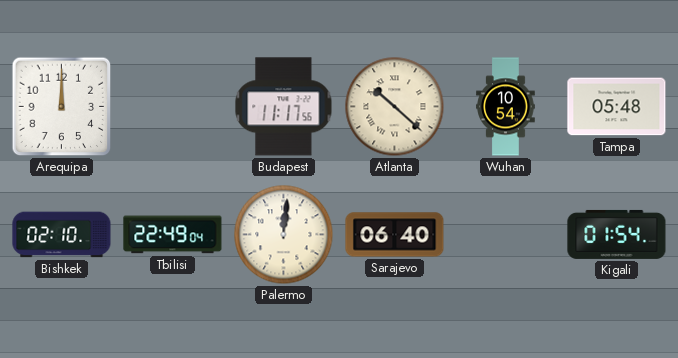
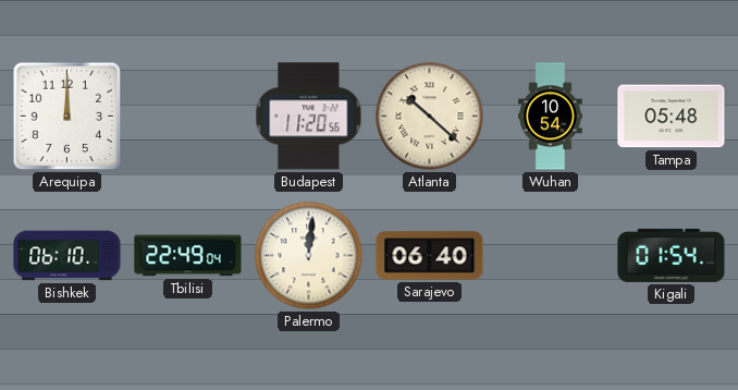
Budapest: 11:17 -> 11:20
Bishkek: 02:10 -> 06:10
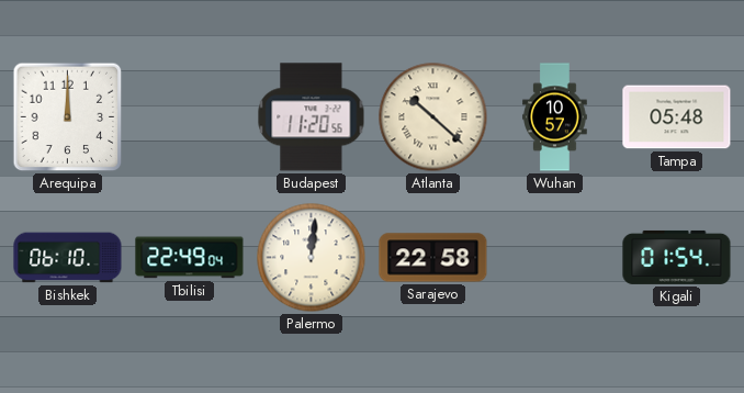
Wuhan: 10:54 -> 10:57
Sarajevo: 06:40 -> 22:58
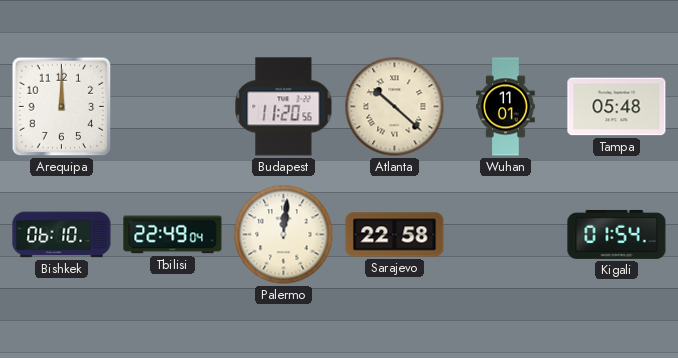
Wuhan: 10:57 -> 11:01
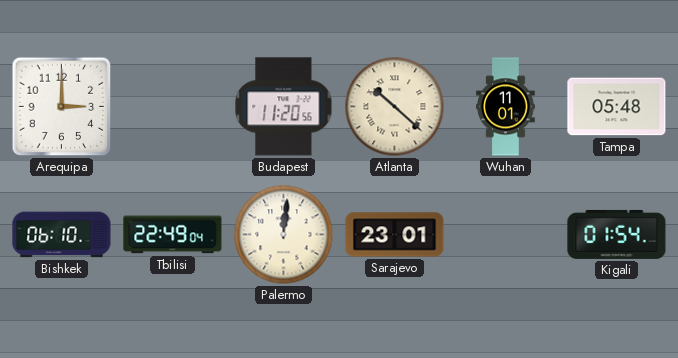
Arequipa: 12:00 -> 3:00
Sarajevo: 22:58 -> 23:01
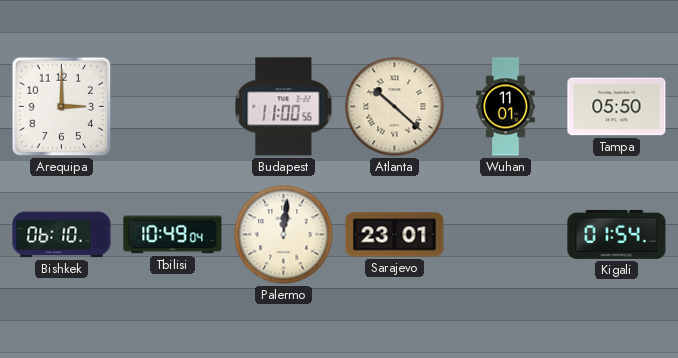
Budapest: 11:20 -> 11:00
Tampa: 05:48 -> 05:50
Tbilisi: 22:49 -> 10:49
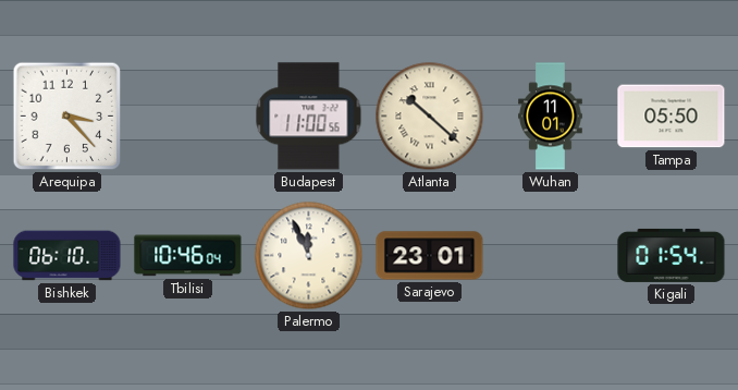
Arequipa: 3:00 -> 3:23
Tbilisi: 10:49 -> 10:46
Palermo: 12:01 -> 11:56
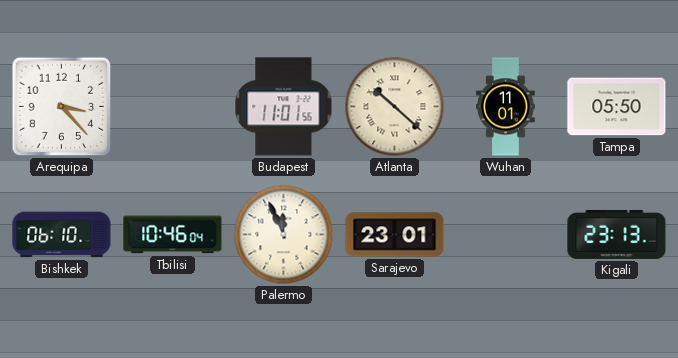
Budapest: 11:00 -> 11:01
Kigali: 01:54 -> 23:13
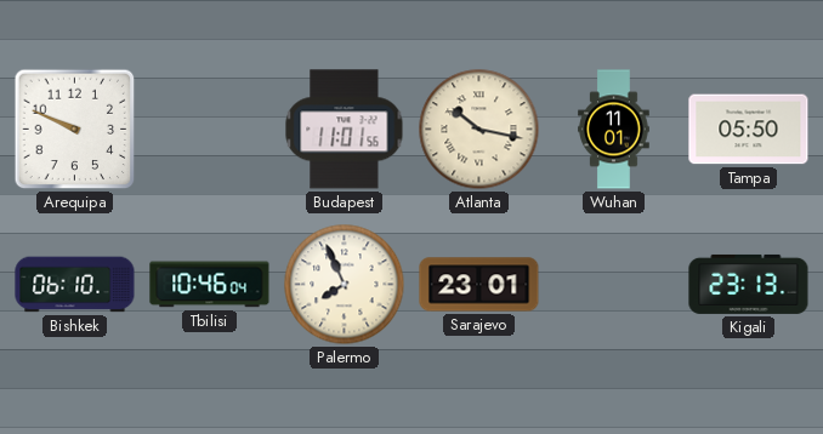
Arequipa: 3:23 -> 9:49
Atlanta: 10:22 -> 10:17
Palermo: 11:56 -> 7:56
